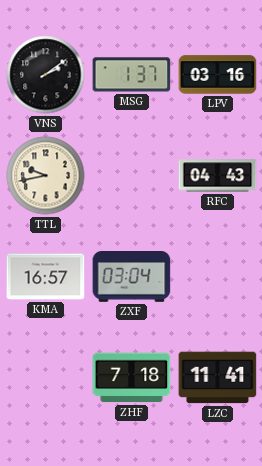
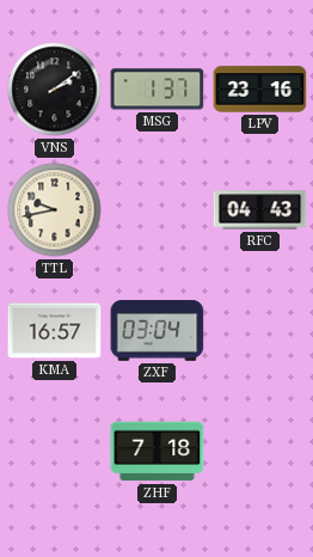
LPV: 03:16 -> 23:16
LZC: 11:41 -> none
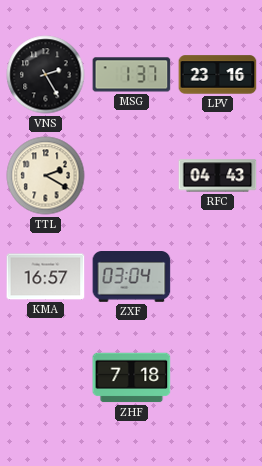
VNS: 2:09 -> 2:25
TTL: 9:43 -> 2:20
